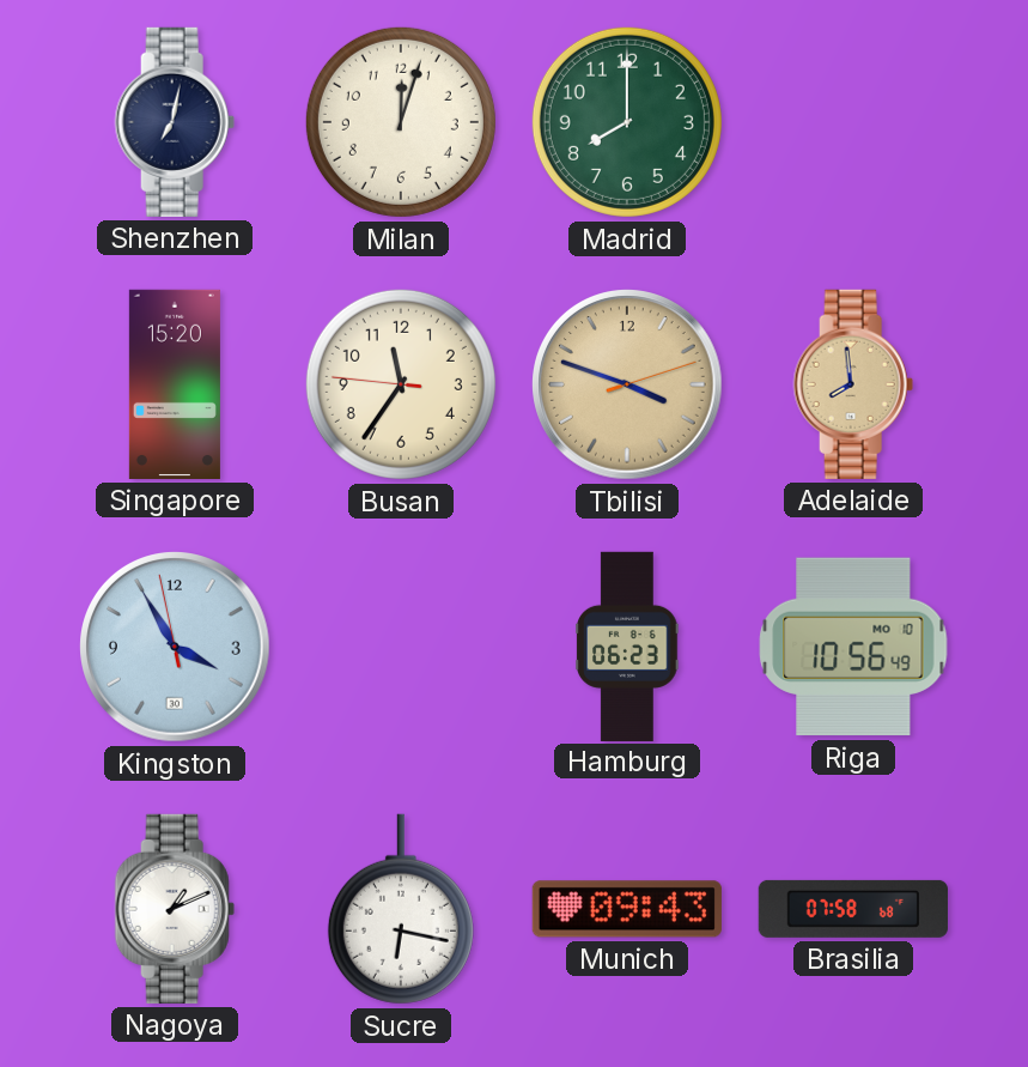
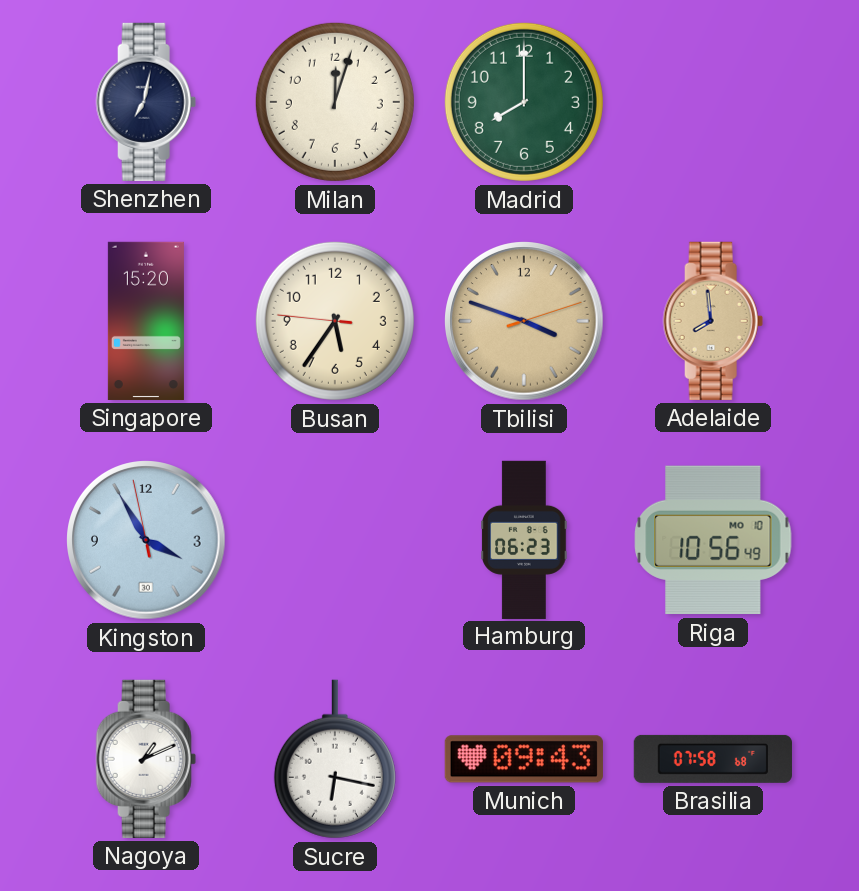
Busan: 11:35 -> 5:35
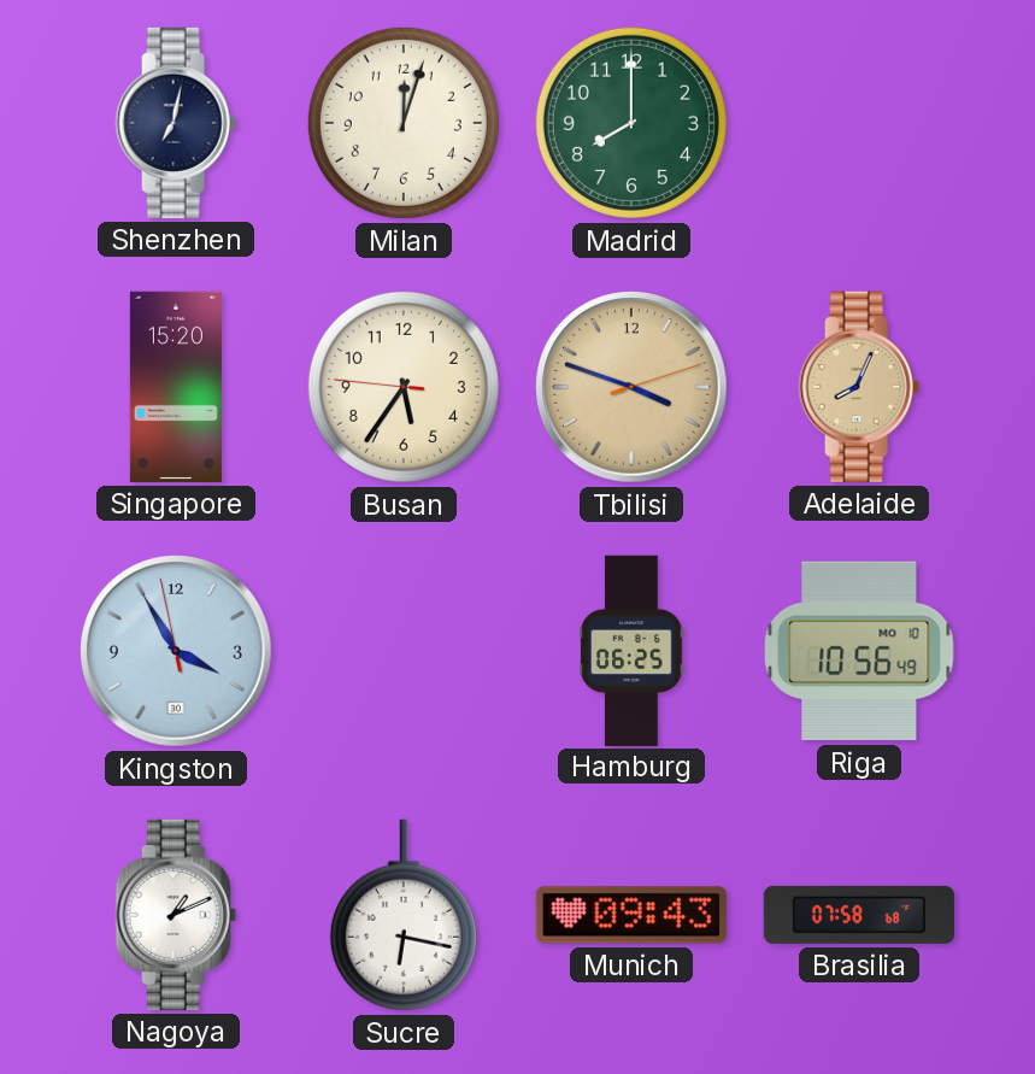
Adelaide: 7:59 -> 8:04
Hamburg: 06:23 -> 06:25
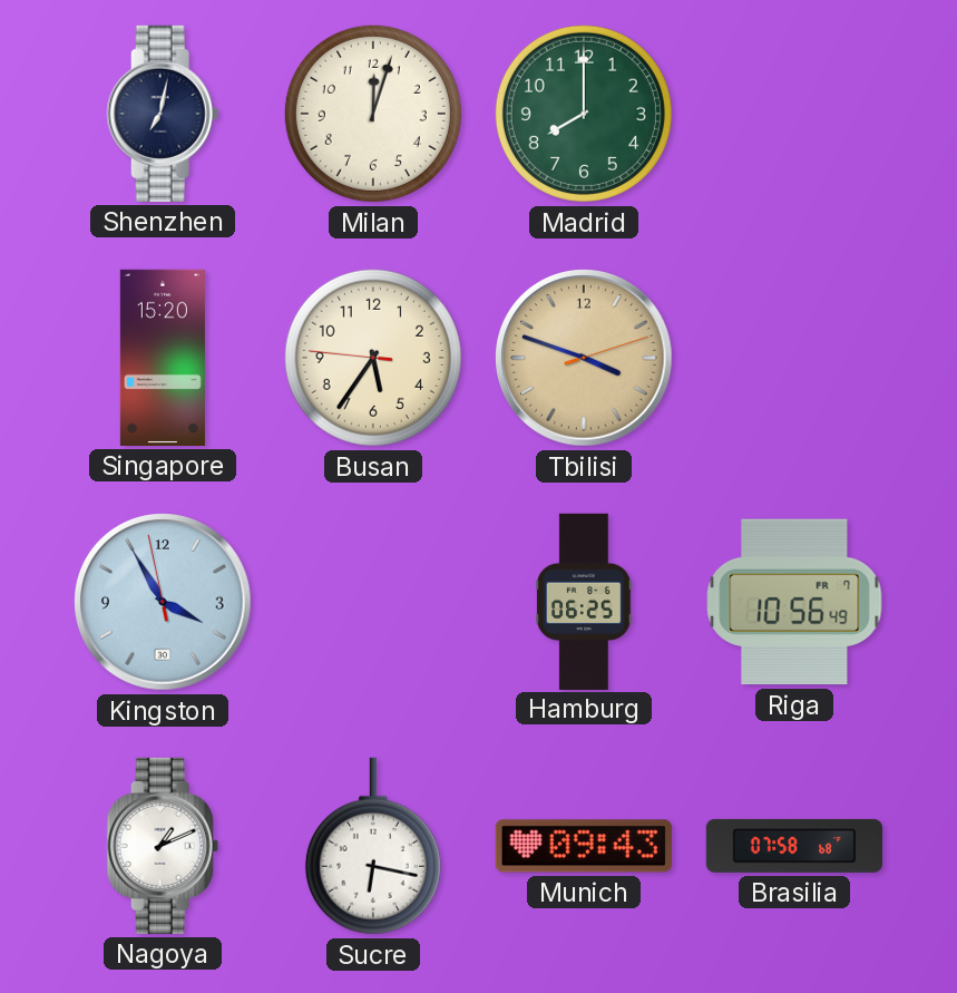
Adelaide: 8:04 -> none
Riga date: MO 10 -> FR 7
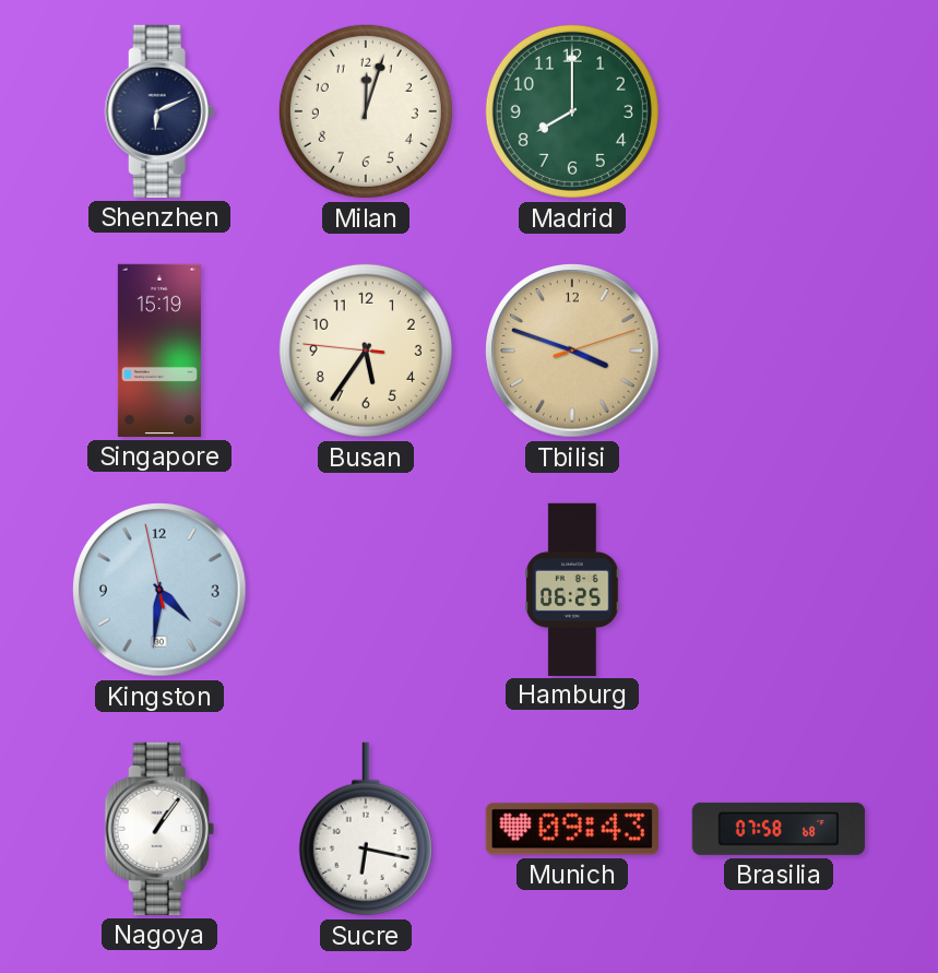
Shenzhen: 7:02 -> 6:11
Singapore: 15:20 -> 15:19
Kingston: 3:54 -> 4:30
Riga: 10:56 -> none
Nagoya: 1:11 -> 1:06
